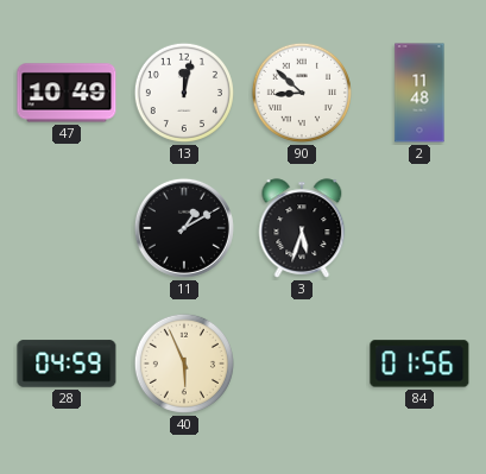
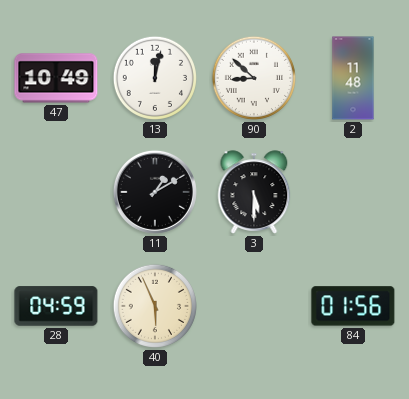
3: 5:33 -> 5:30
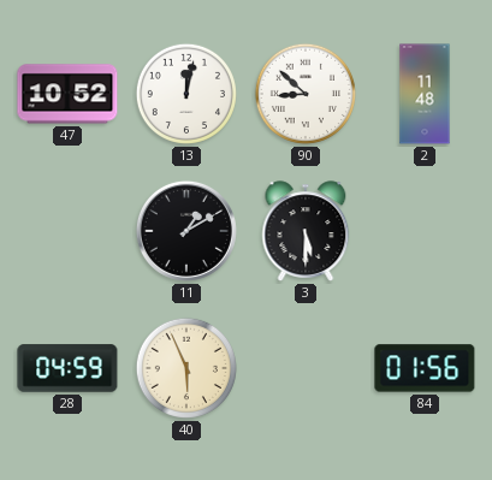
47: 10:49 -> 10:52
